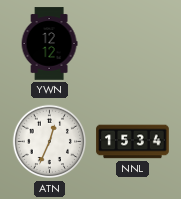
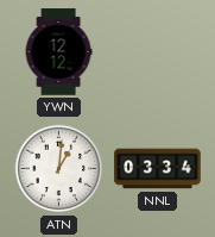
ATN: 12:34 -> 1:01
NNL: 15:34 -> 03:34
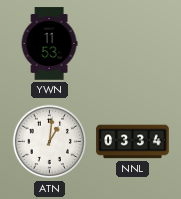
YWN: 12:12 -> 11:53
